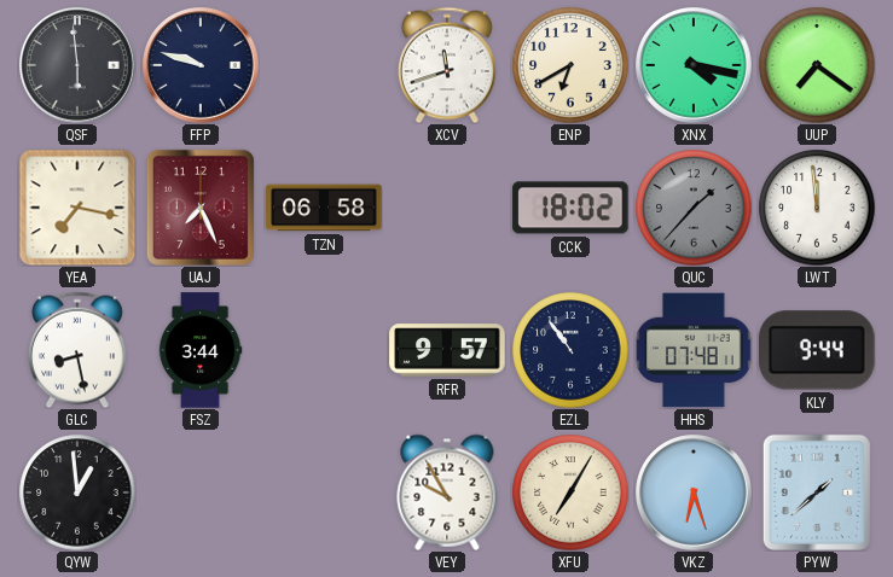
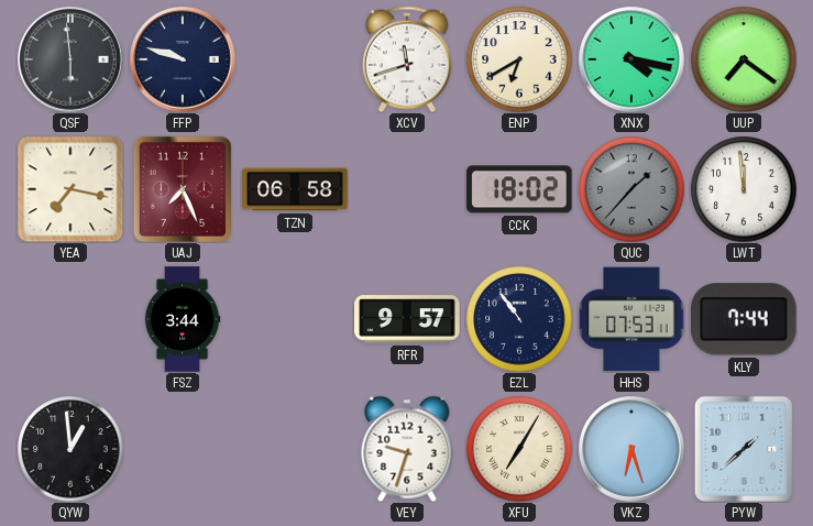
GLC: 8:28 -> none
HHS: 07:48 -> 07:53
KLY: 9:44 -> 7:44
VEY: 9:55 -> 9:33
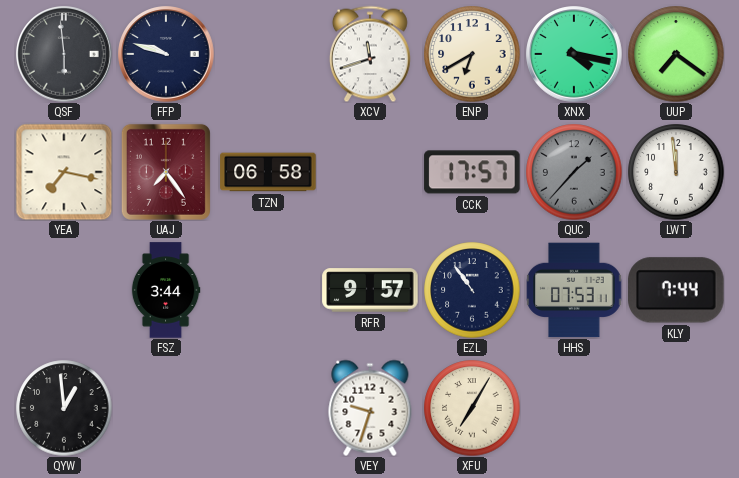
UAJ: 7:26 -> 7:24
CCK: 18:02 -> 17:57
VKZ: 6:27 -> none
PYW: 1:38 -> none
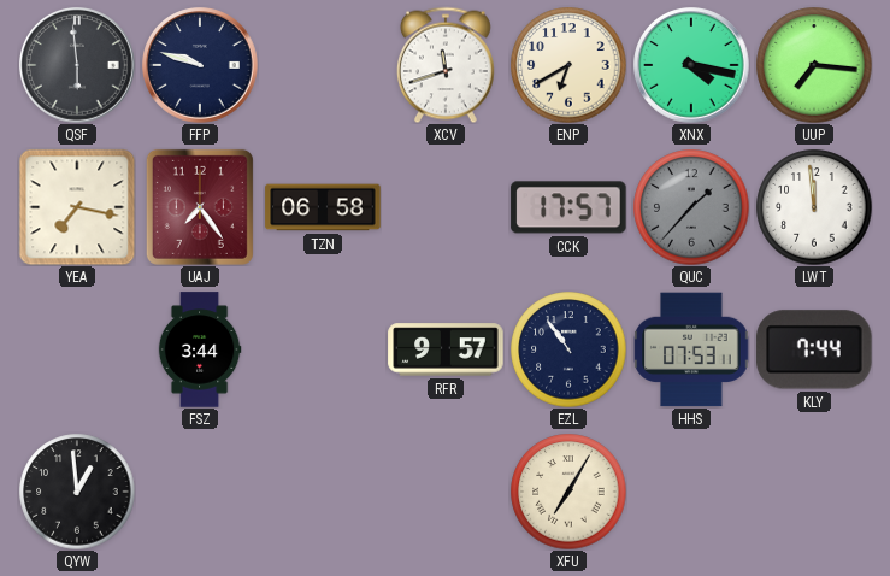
UUP: 7:21 -> 7:16
VEY: 9:33 -> none
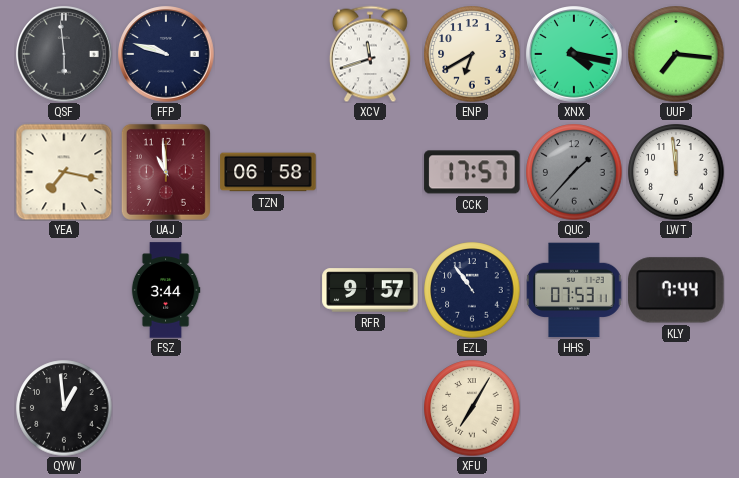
UAJ: 7:24 -> 10:59
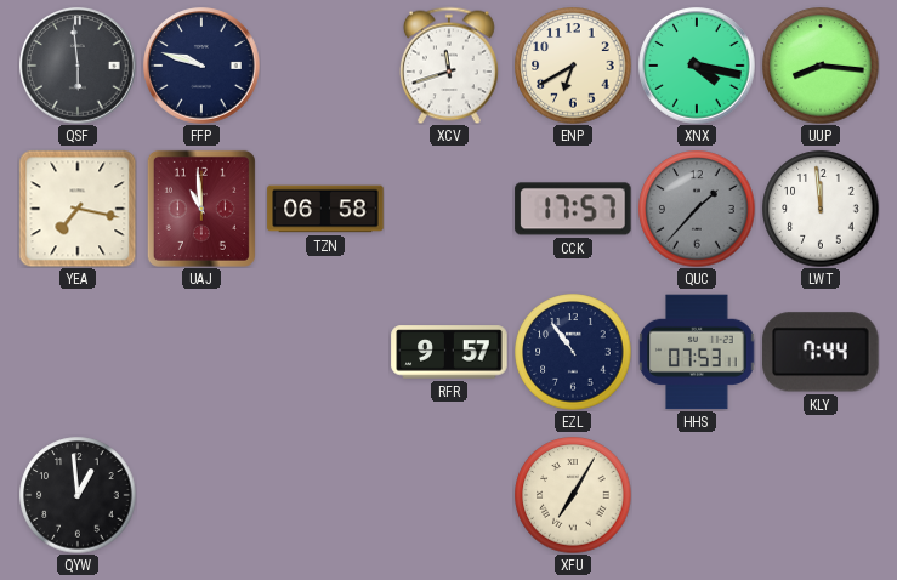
UUP: 7:16 -> 8:16
FSZ: 3:44 -> none
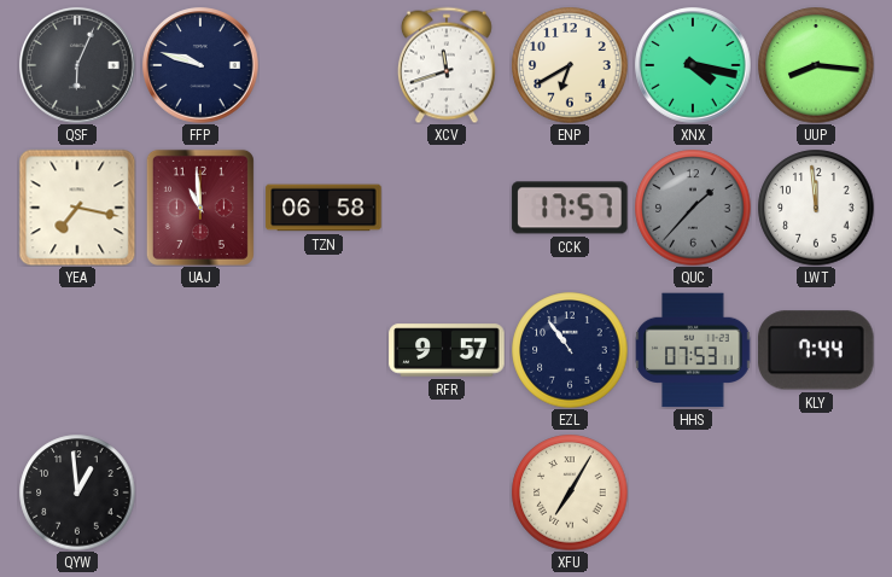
QSF: 5:59 -> 6:04
